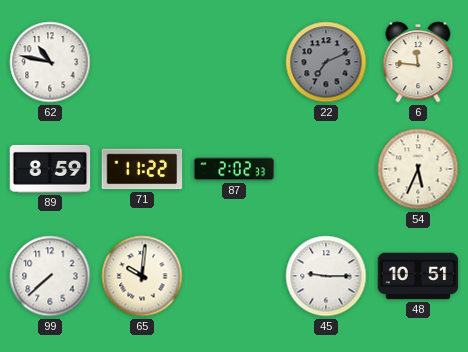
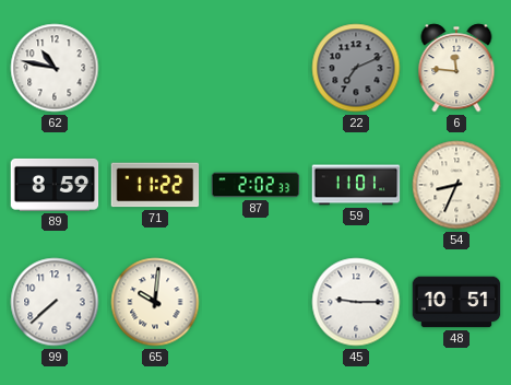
59: none -> 11:01
54: 5:34 -> 8:34
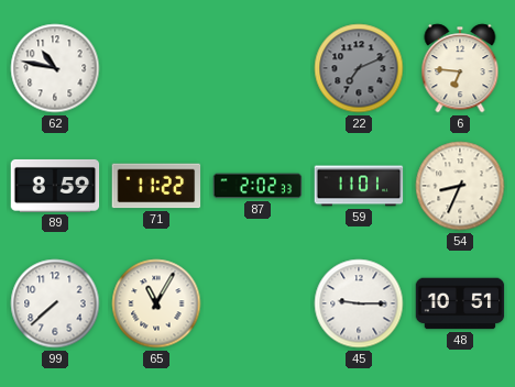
6: 11:46 -> 6:46
65: 10:01 -> 11:05
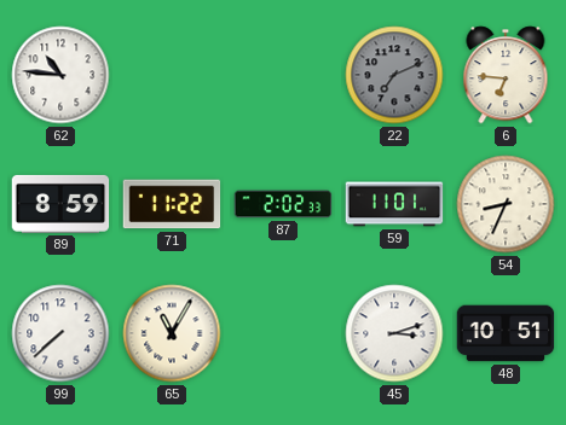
62: 10:47 -> 10:46
45: 9:15 -> 3:12
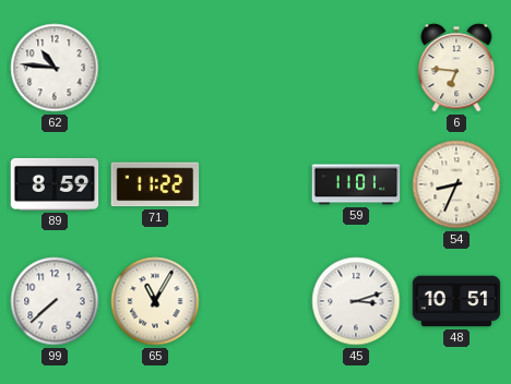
22: 7:11 -> none
87: 2:02 -> none
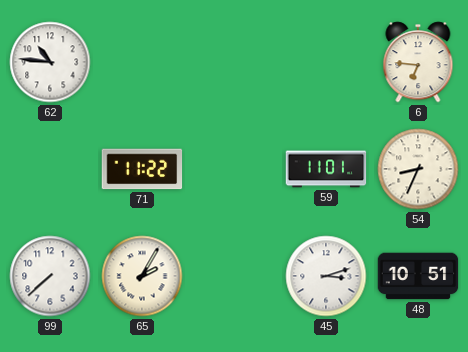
89: 8:59 -> none
65: 11:05 -> 2:05
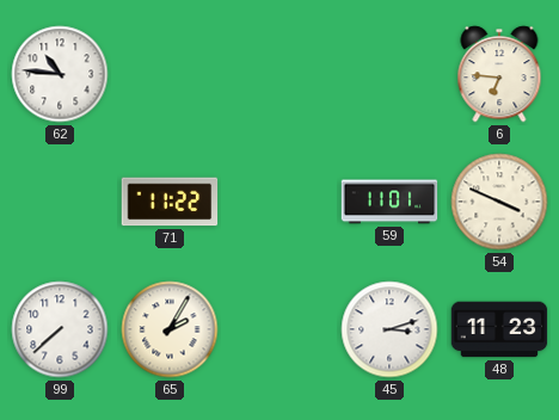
54: 8:34 -> 3:49
48: 10:51 -> 11:23
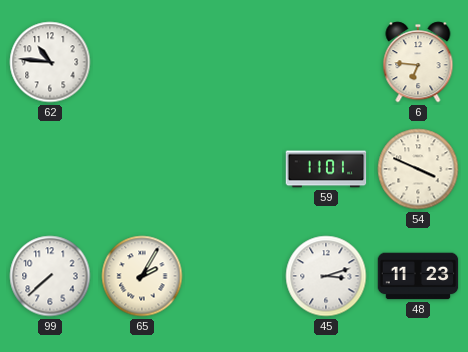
71: 11:22 -> none
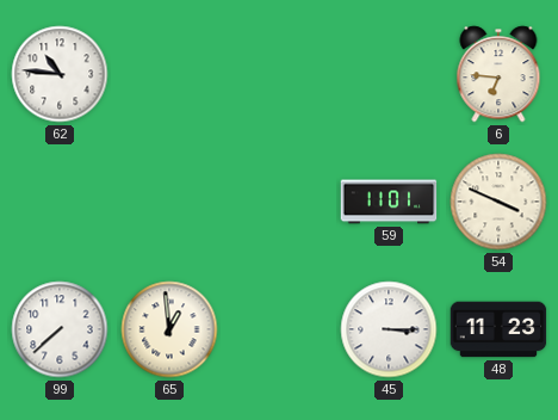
65: 2:05 -> 12:59
45: 3:12 -> 3:15
